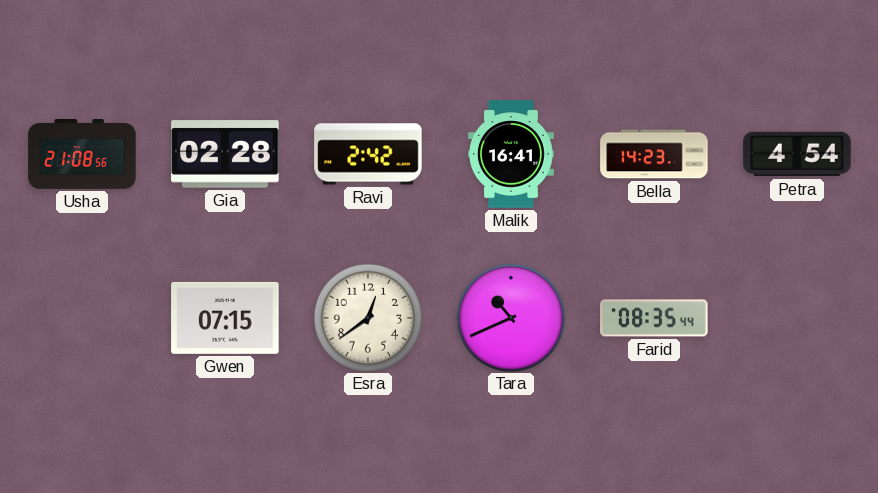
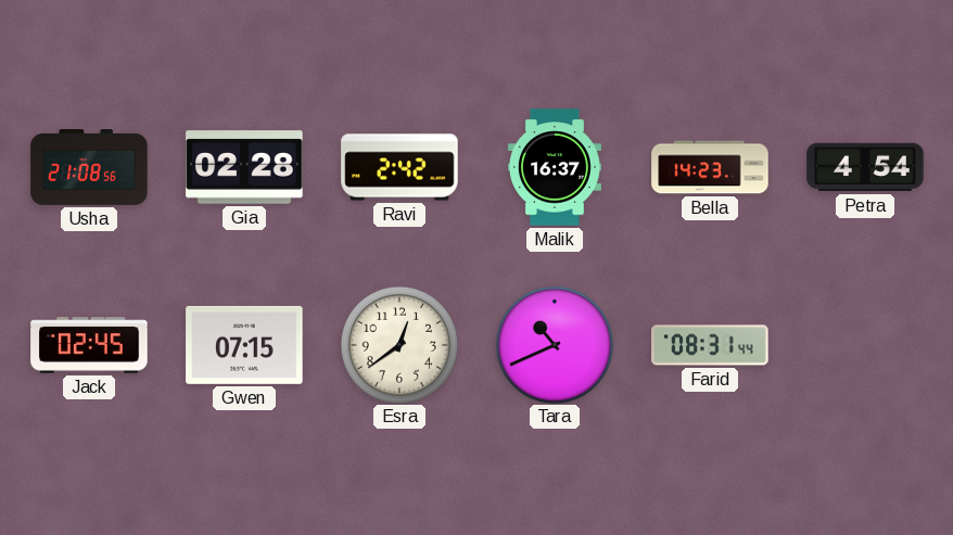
Malik: 16:41 -> 16:37
Jack: none -> 02:45
Farid: 08:35 -> 08:31
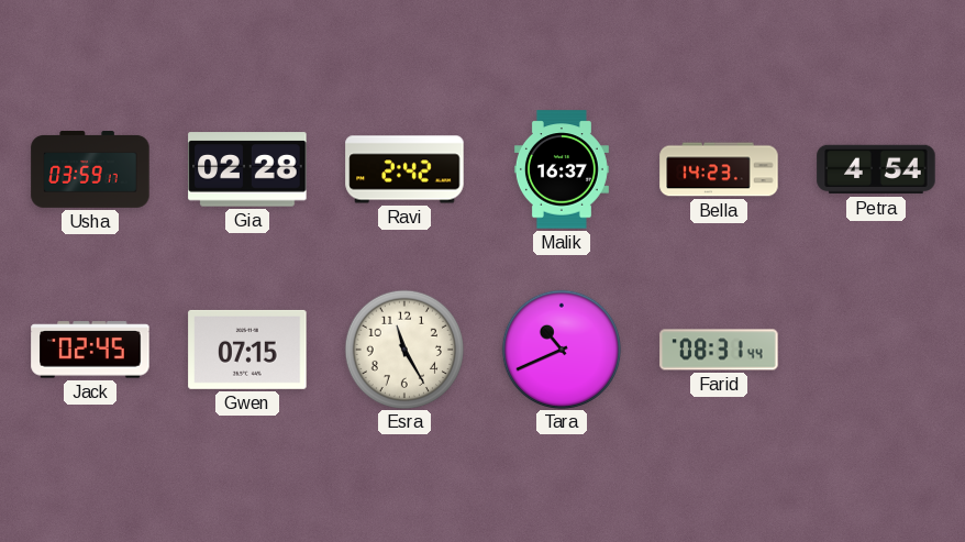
Usha: 21:08 -> 03:59
Esra: 12:39 -> 11:25
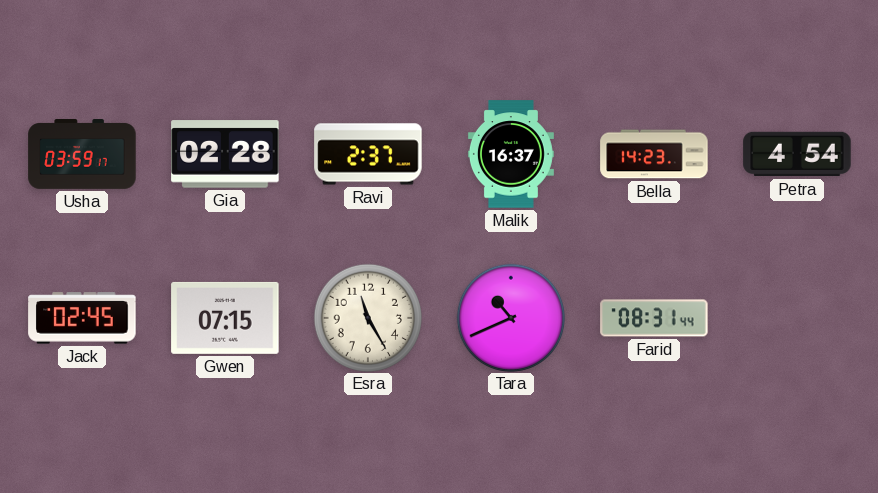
Ravi: 2:42 -> 2:37
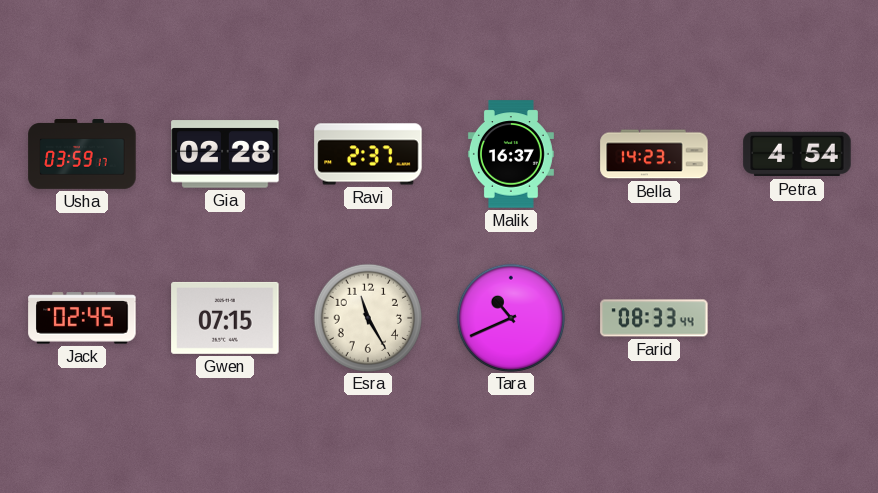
Farid: 08:31 -> 08:33
